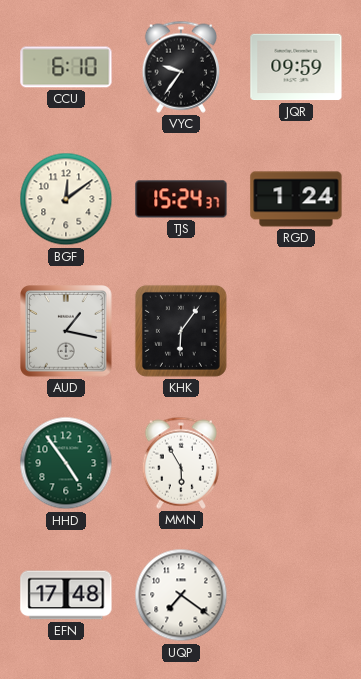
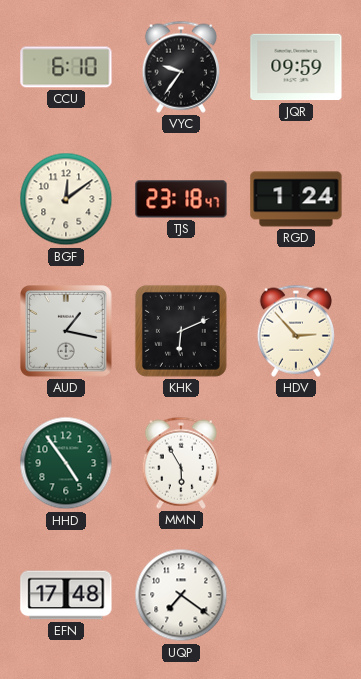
TJS: 15:24 -> 23:18
KHK: 6:06 -> 6:11
HDV: none -> 2:53
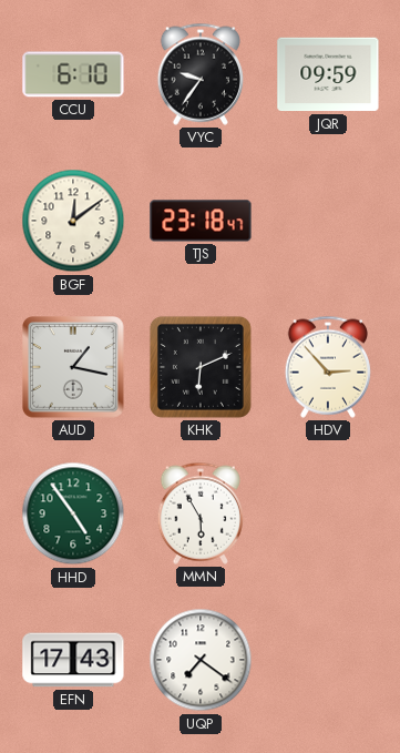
RGD: 1:24 -> none
EFN: 17:48 -> 17:43
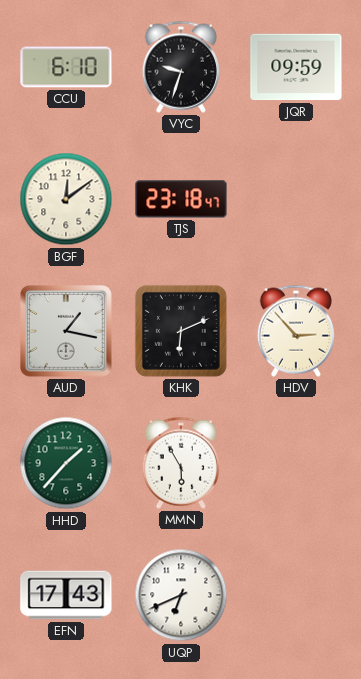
VYC: 9:36 -> 9:33
HHD: 4:54 -> 1:37
UQP: 7:21 -> 6:41
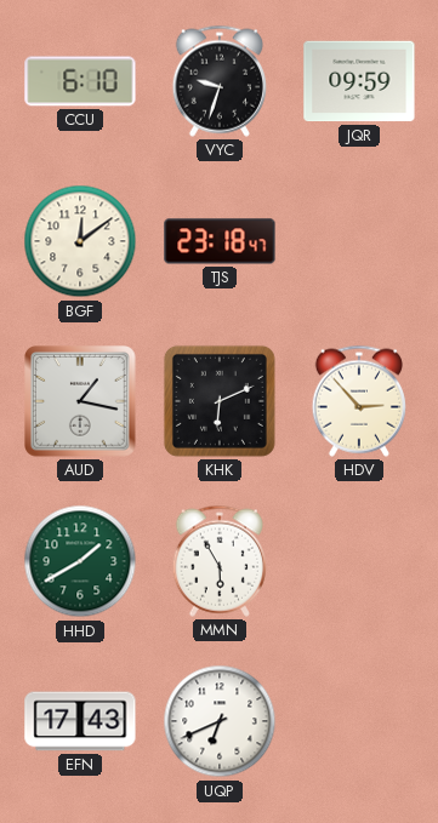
HHD: 1:37 -> 1:40
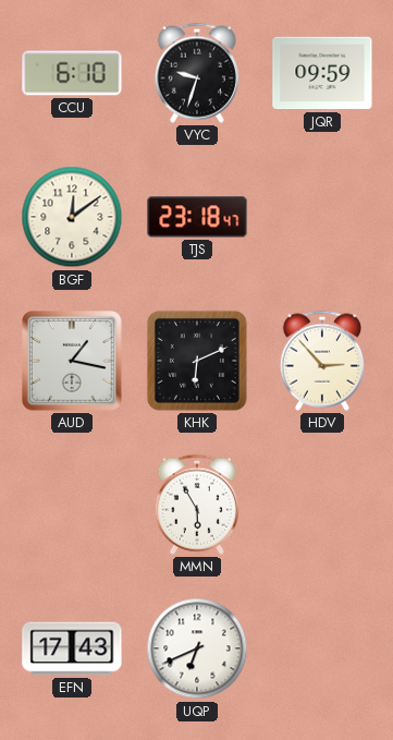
HHD: 1:40 -> none
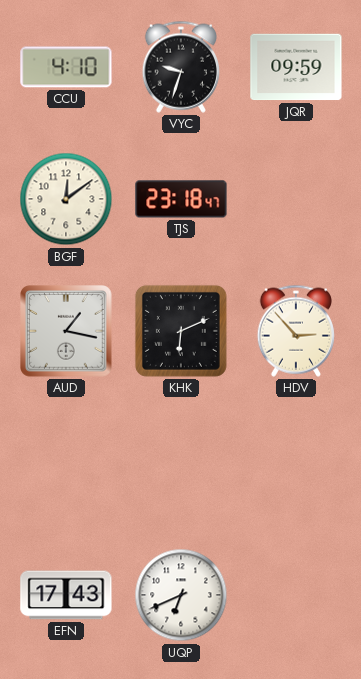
CCU: 6:10 -> 4:10
MMN: 5:55 -> none
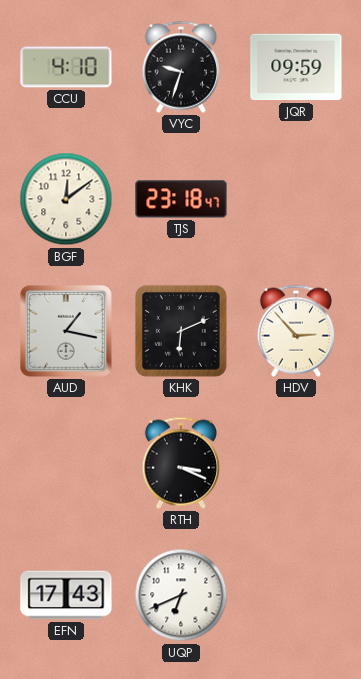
RTH: none -> 3:19
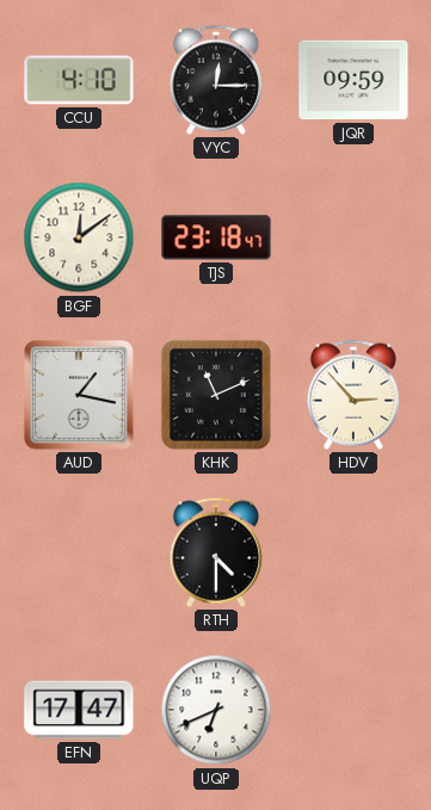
VYC: 9:33 -> 12:15
KHK: 6:11 -> 11:11
RTH: 3:19 -> 4:30
EFN: 17:43 -> 17:47
